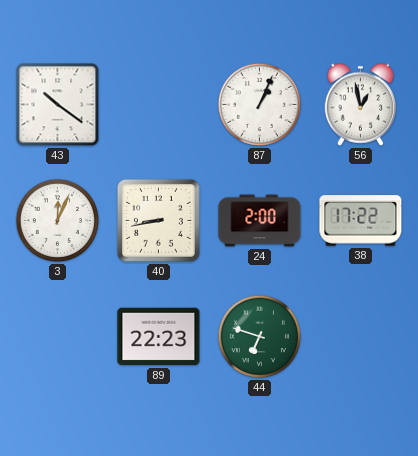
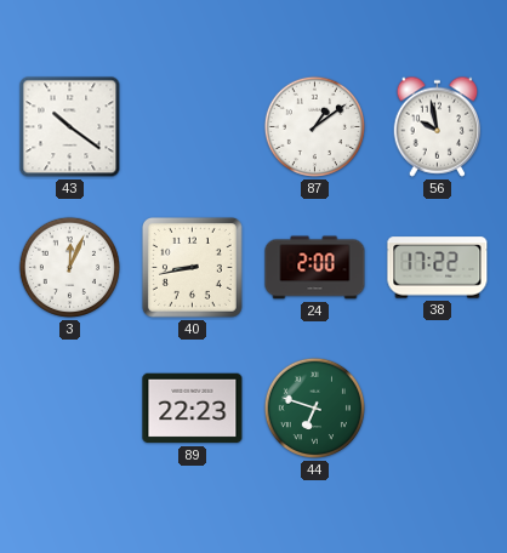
87: 1:04 -> 1:09
56: 12:58 -> 9:58
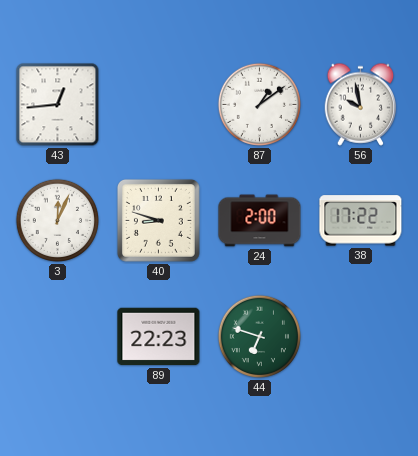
43: 10:21 -> 12:44
40: 8:43 -> 8:48
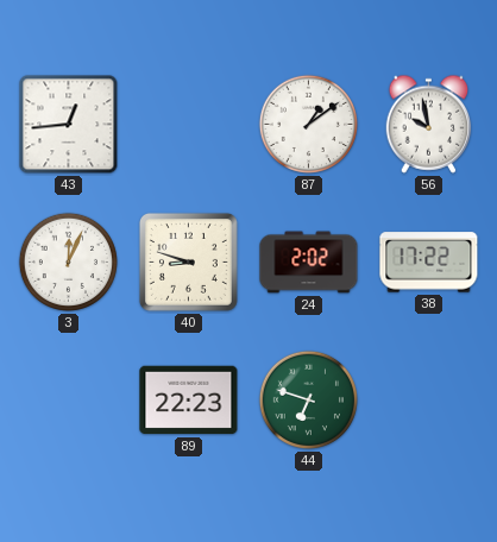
24: 2:00 -> 2:02
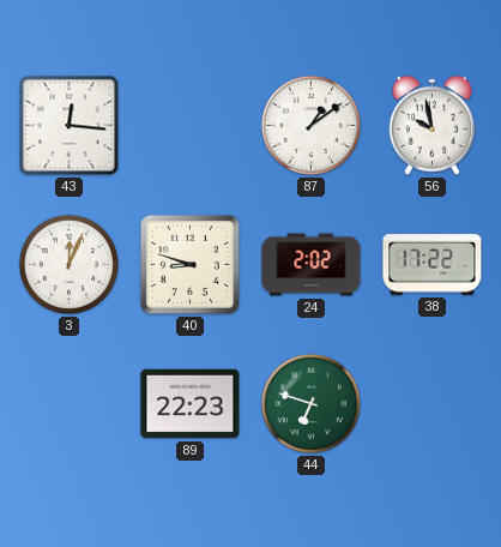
43: 12:44 -> 12:16
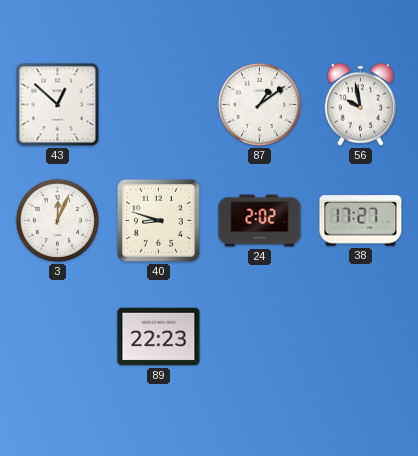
43: 12:16 -> 12:52
38: 17:22 -> 17:27
44: 6:48 -> none
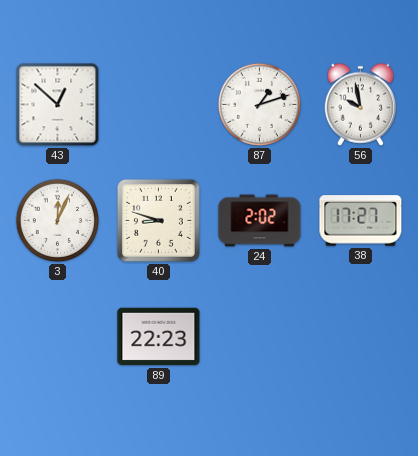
87: 1:09 -> 1:12
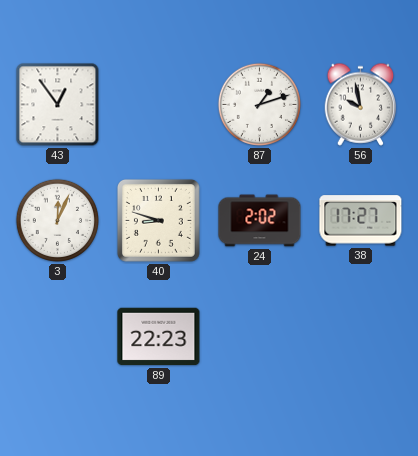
43: 12:52 -> 12:54
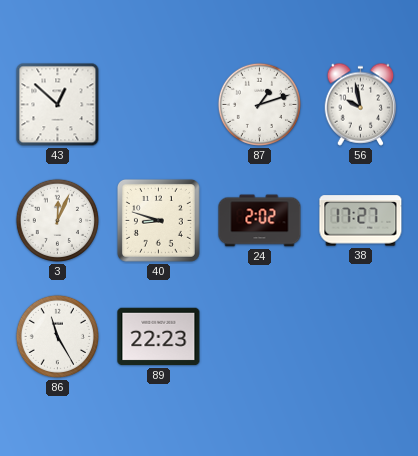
43: 12:54 -> 12:52
86: none -> 11:25
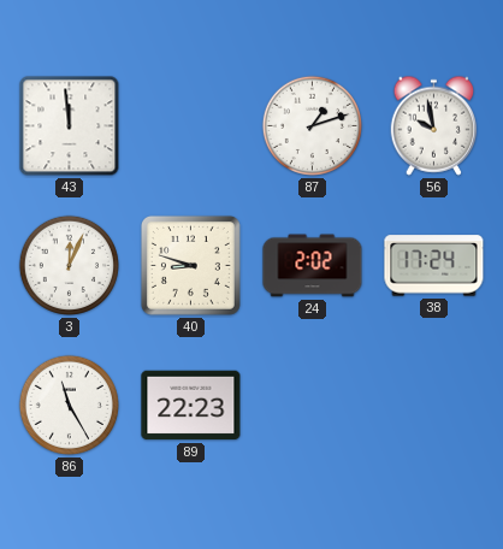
43: 12:52 -> 11:59
38: 17:27 -> 17:24
